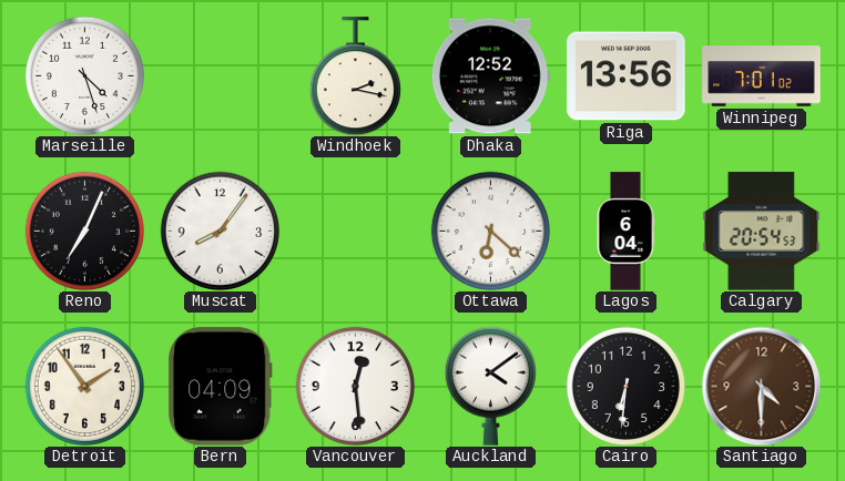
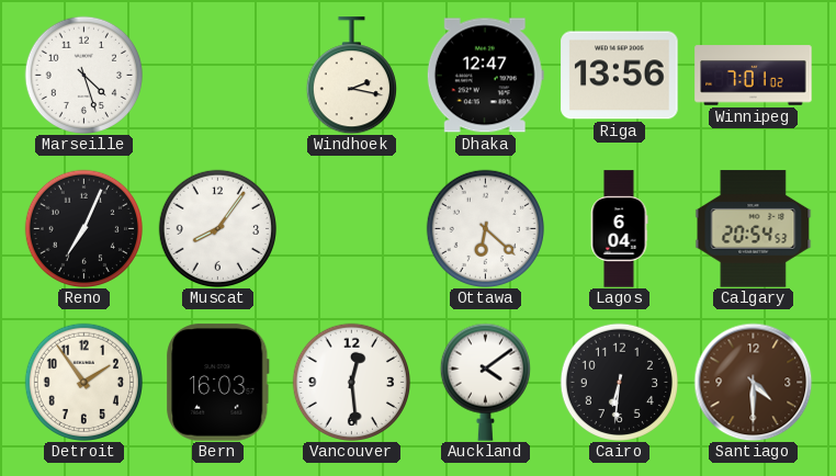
Dhaka: 12:52 -> 12:47
Bern: 04:09 -> 16:03
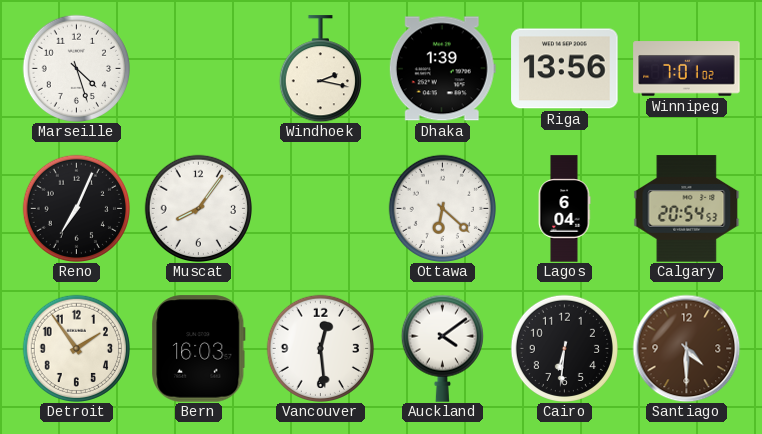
Dhaka: 12:47 -> 1:39
